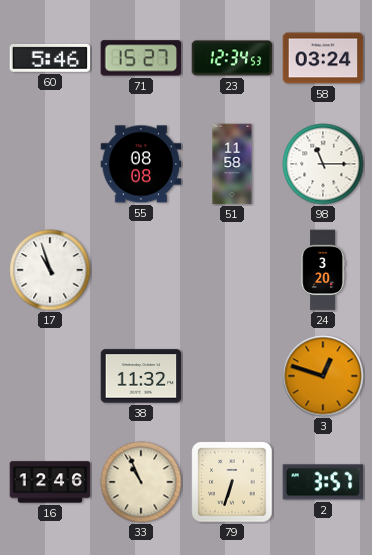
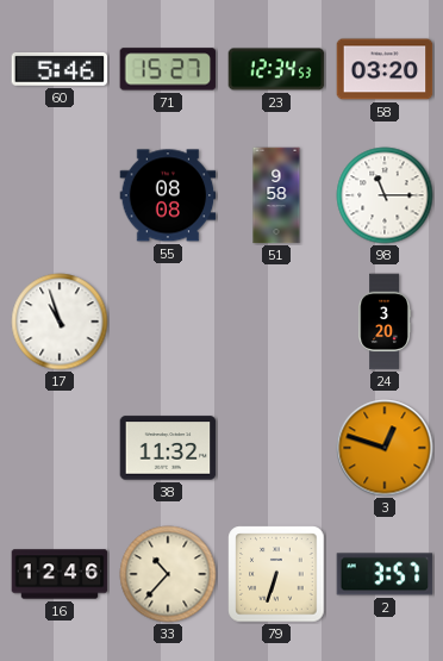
58: 03:24 -> 03:20
51: 11:58 -> 9:58
33: 10:56 -> 10:37
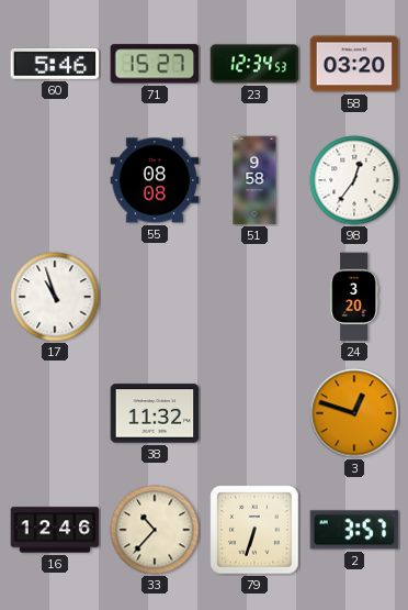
98: 11:15 -> 12:36
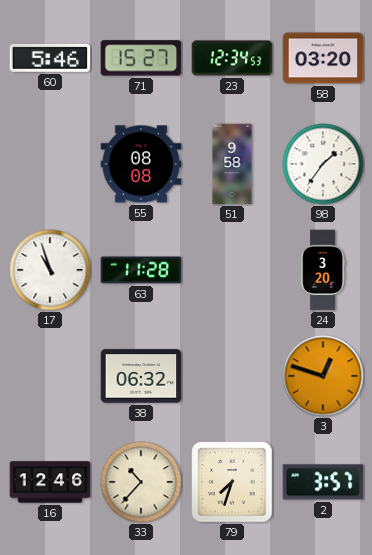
98: 12:36 -> 1:36
63: none -> 11:28
38: 11:32 -> 06:32
79: 6:33 -> 7:33
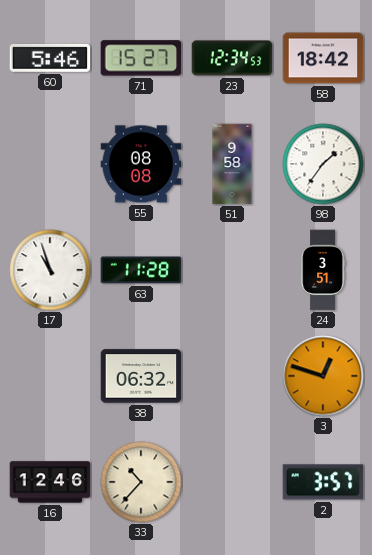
58: 03:20 -> 18:42
24: 3:20 -> 3:51
79: 7:33 -> none
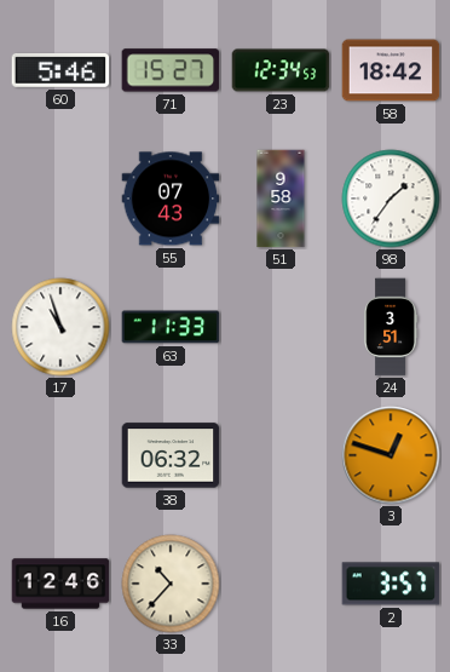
55: 08:08 -> 07:43
63: 11:28 -> 11:33
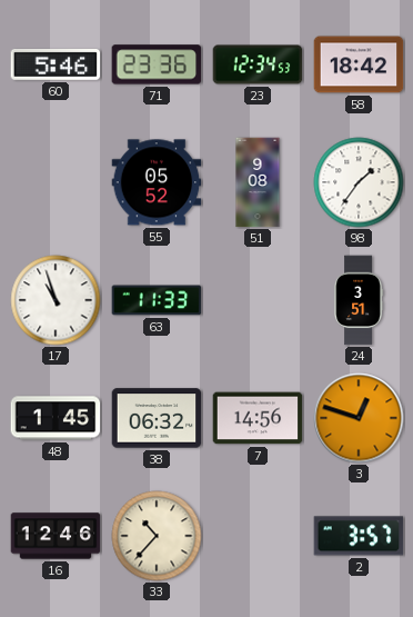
71: 15:27 -> 23:36
55: 07:43 -> 05:52
51: 9:58 -> 9:08
48: none -> 1:45
7: none -> 14:56
